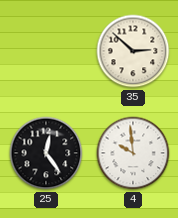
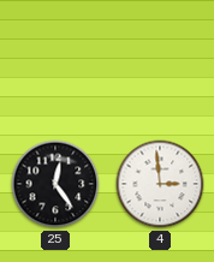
35: 2:52 -> none
4: 9:59 -> 2:59
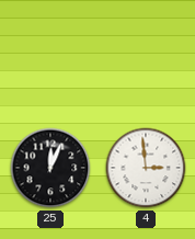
25: 12:24 -> 12:04
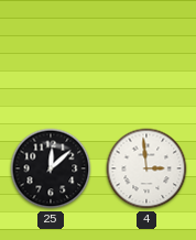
25: 12:04 -> 12:08
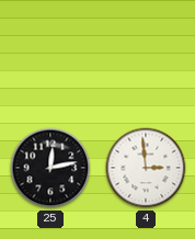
25: 12:08 -> 12:13
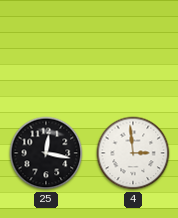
25: 12:13 -> 12:17
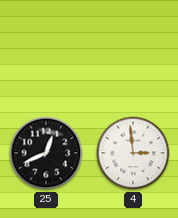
25: 12:17 -> 12:41
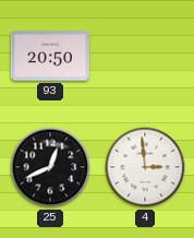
93: none -> 20:50
